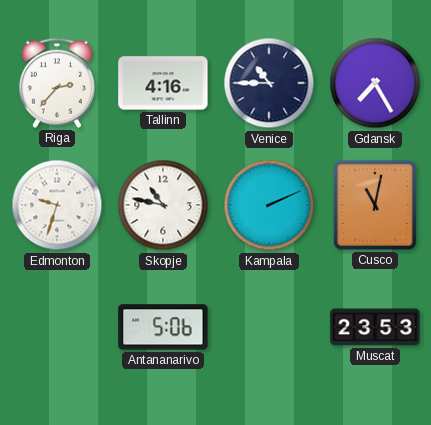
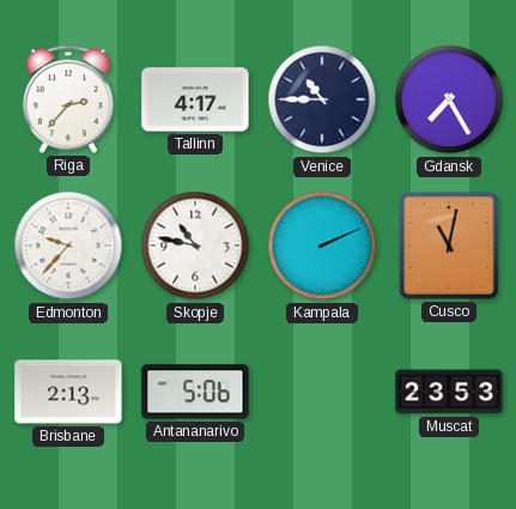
Tallinn: 4:16 -> 4:17
Edmonton: 9:33 -> 9:37
Brisbane: none -> 2:13
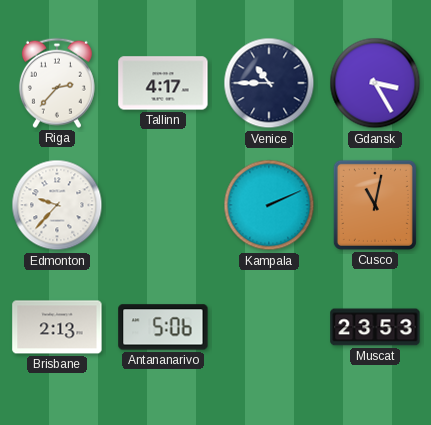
Gdansk: 7:25 -> 3:25
Skopje: 10:47 -> none
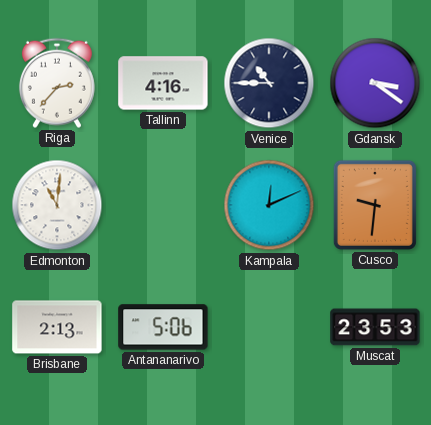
Tallinn: 4:17 -> 4:16
Gdansk: 3:25 -> 3:21
Edmonton: 9:37 -> 11:01
Kampala: 2:11 -> 12:11
Cusco: 11:02 -> 9:31
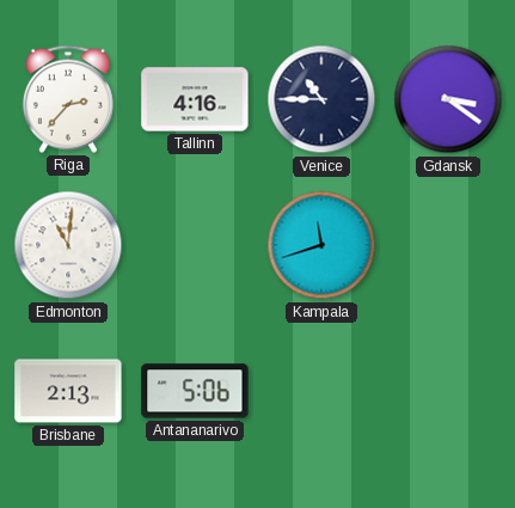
Kampala: 12:11 -> 11:42
Cusco: 9:31 -> none
Muscat: 23:53 -> none
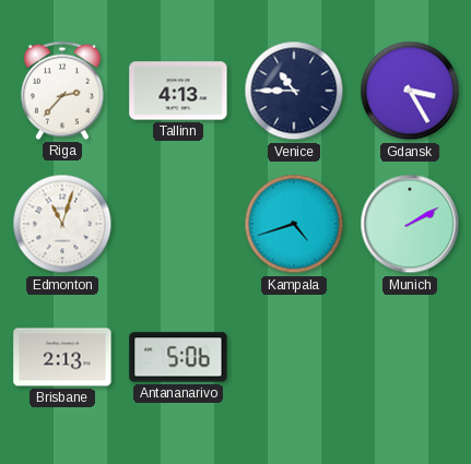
Tallinn: 4:16 -> 4:13
Gdansk: 3:21 -> 3:25
Edmonton: 11:01 -> 11:03
Kampala: 11:42 -> 4:42
Munich: none -> 2:10
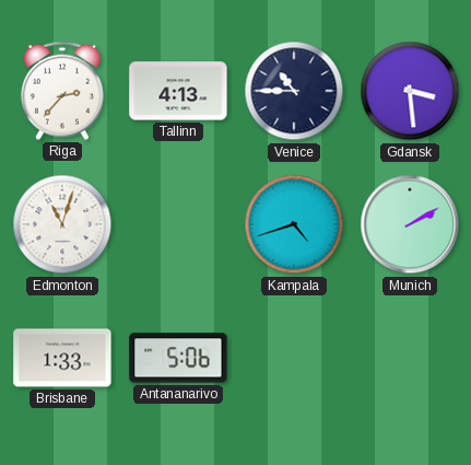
Gdansk: 3:25 -> 3:29
Brisbane: 2:13 -> 1:33
